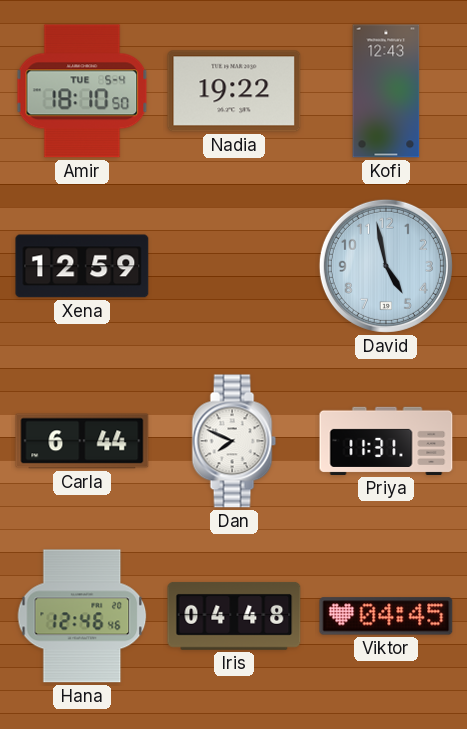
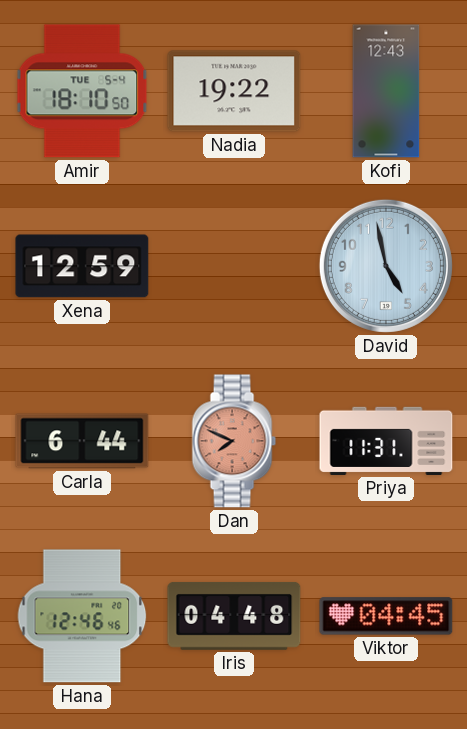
Dan dial: white -> salmon
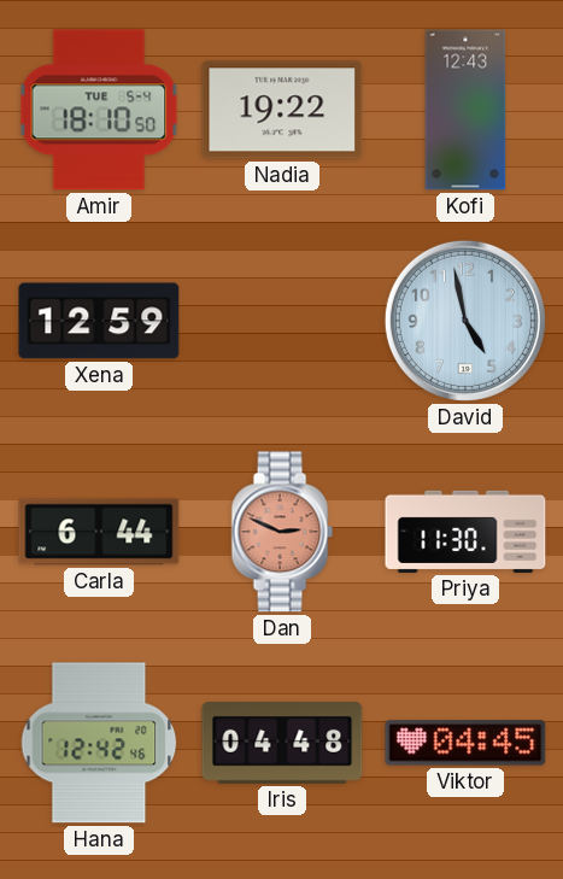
Dan: 7:49 -> 2:49
Priya: 11:31 -> 11:30
Hana: 12:46 -> 12:42
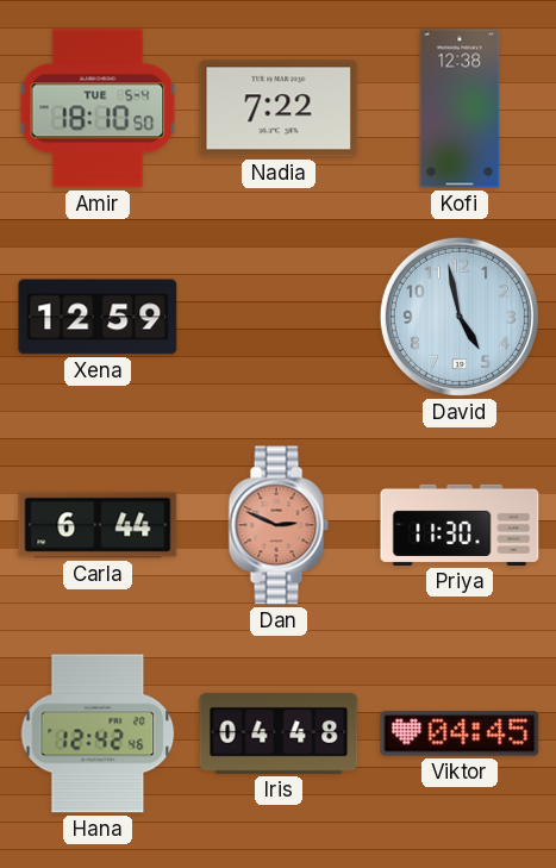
Nadia: 19:22 -> 7:22
Kofi: 12:43 -> 12:38
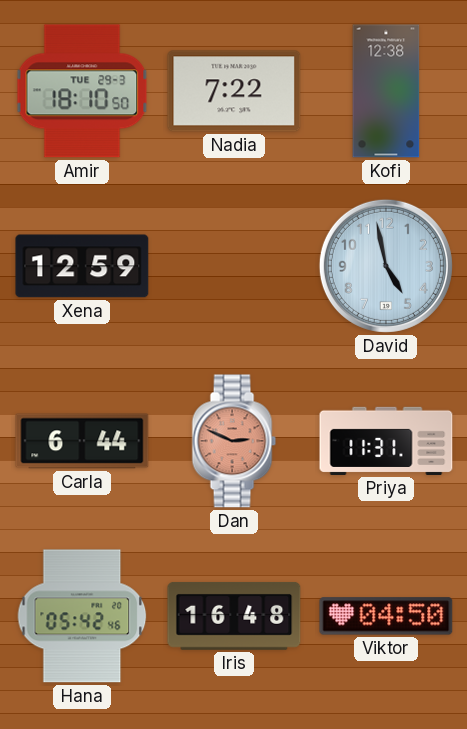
Amir date: TUE 5-4 -> TUE 29-3
Priya: 11:30 -> 11:31
Hana: 12:42 -> 05:42
Iris: 04:48 -> 16:48
Viktor: 04:45 -> 04:50
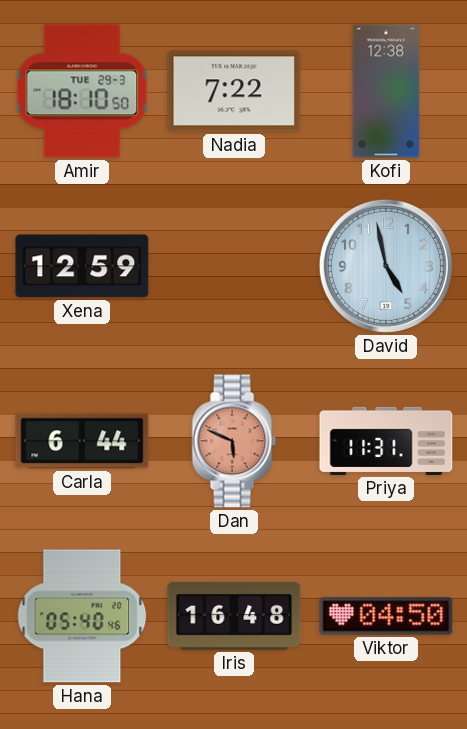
Dan: 2:49 -> 5:49
Hana: 05:42 -> 05:40
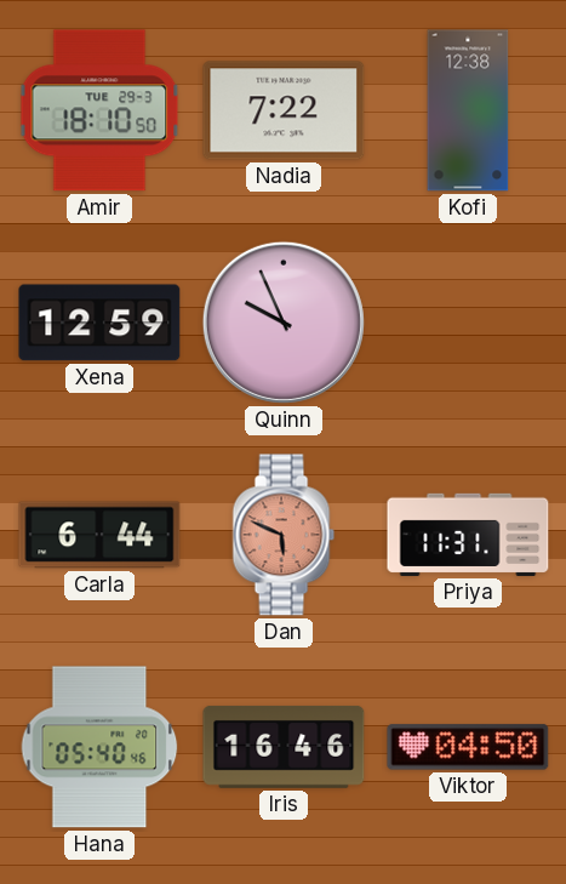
Quinn: none -> 9:56
David: 4:58 -> none
Iris: 16:48 -> 16:46
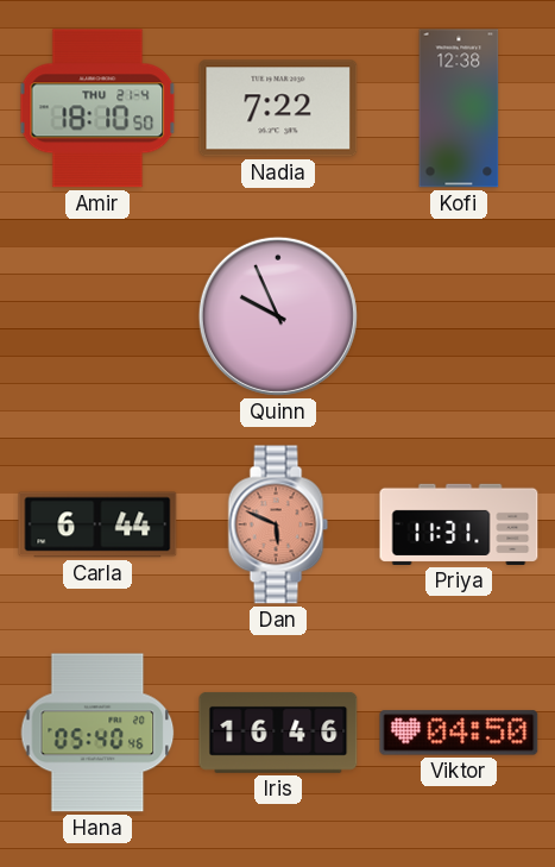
Amir date: TUE 29-3 -> THU 21-4
Xena: 12:59 -> none
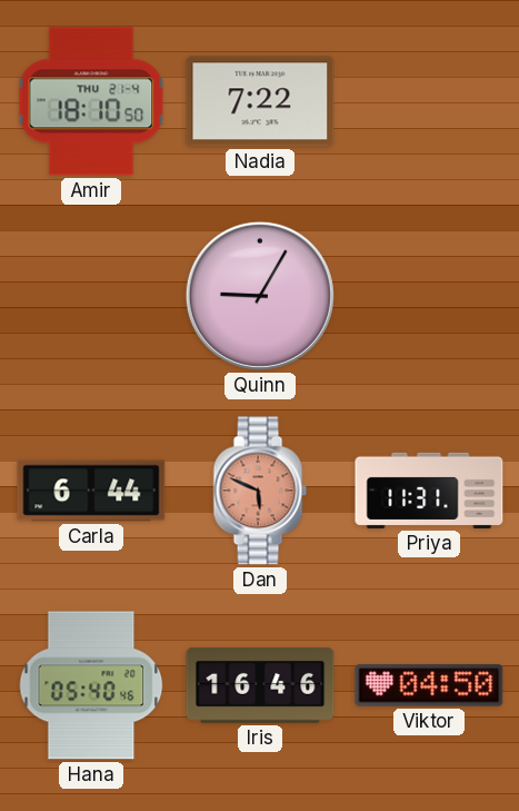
Kofi: 12:38 -> none
Quinn: 9:56 -> 9:05
